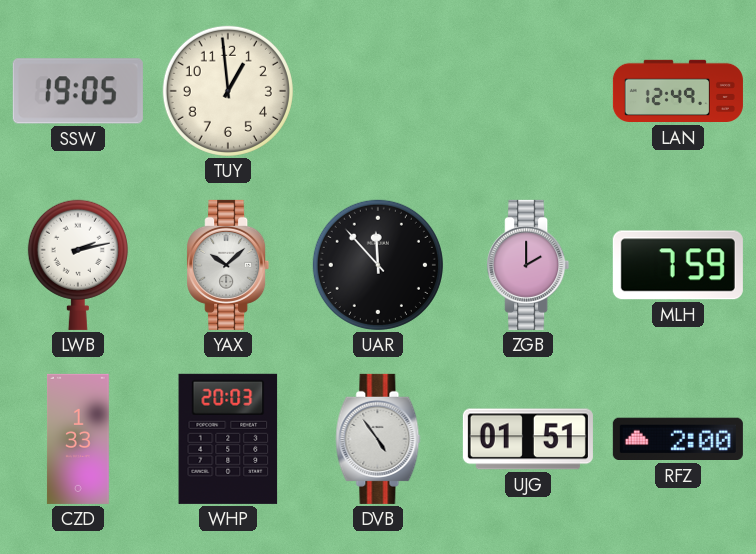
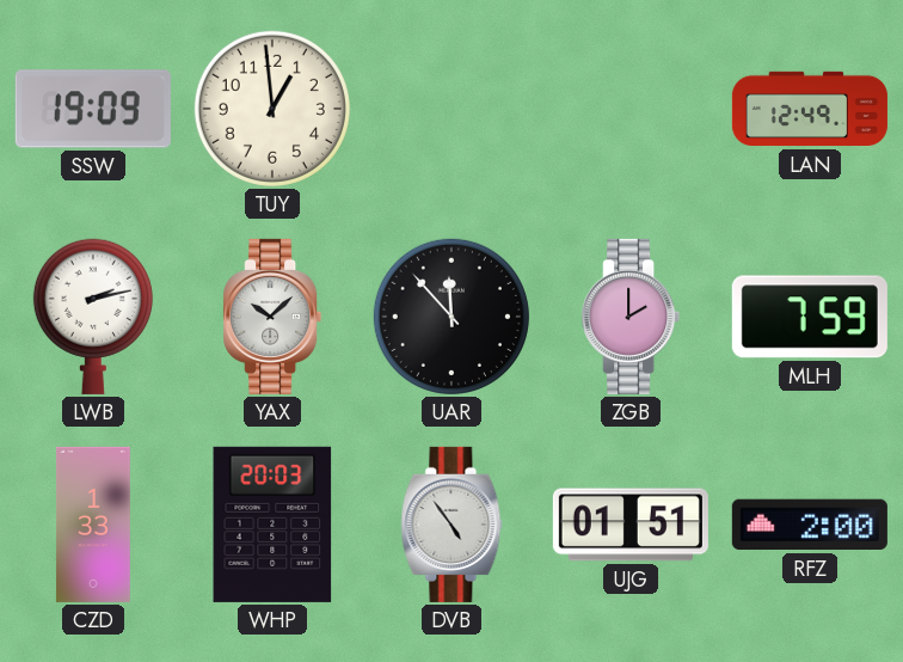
SSW: 19:05 -> 19:09
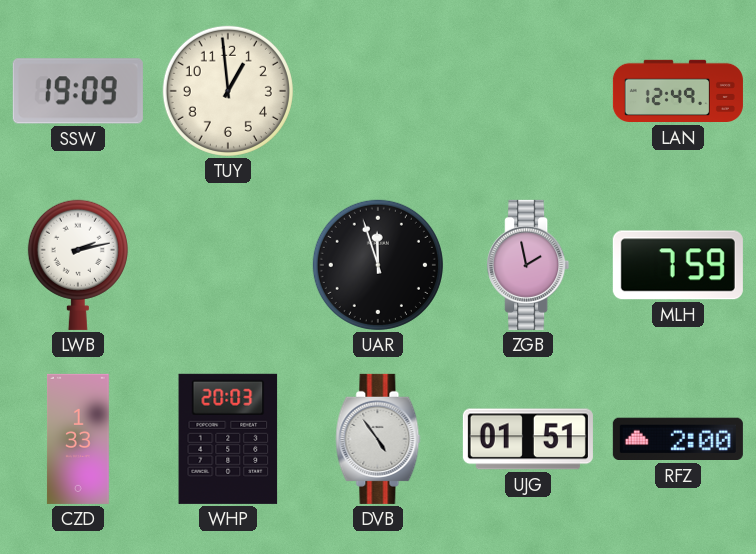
YAX: 10:08 -> none
UAR: 11:53 -> 11:57
ZGB: 2:00 -> 1:58
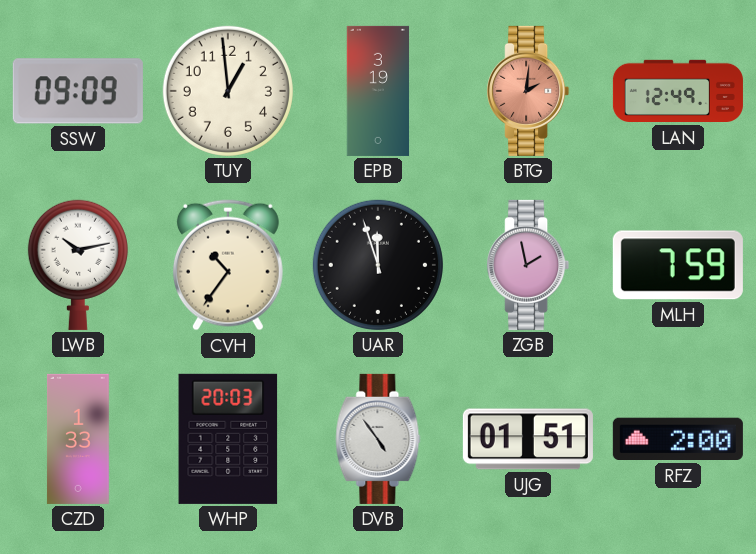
SSW: 19:09 -> 09:09
EPB: none -> 3:19
BTG: none -> 2:01
LWB: 2:13 -> 10:13
CVH: none -> 10:36
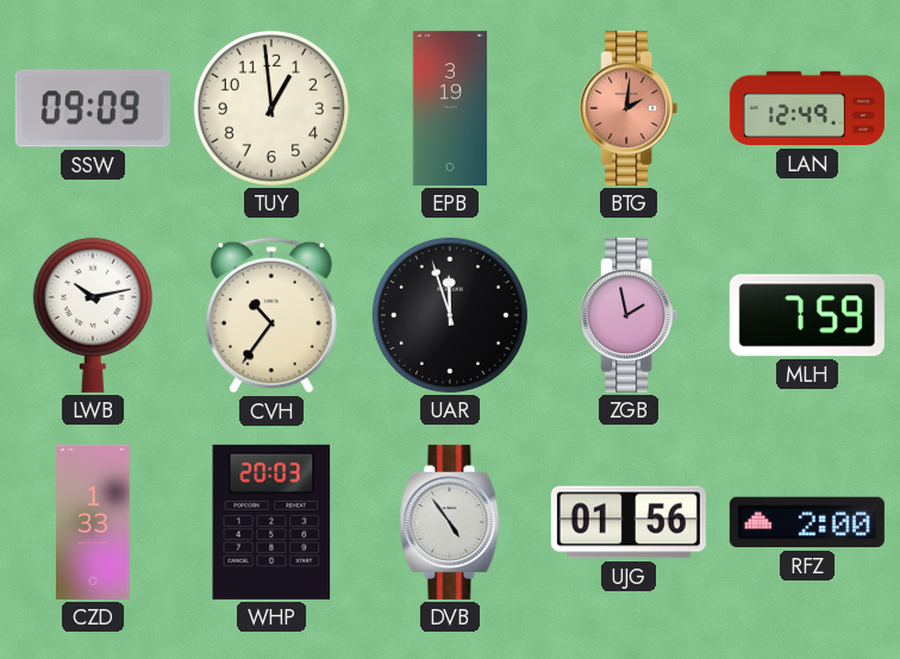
UJG: 01:51 -> 01:56
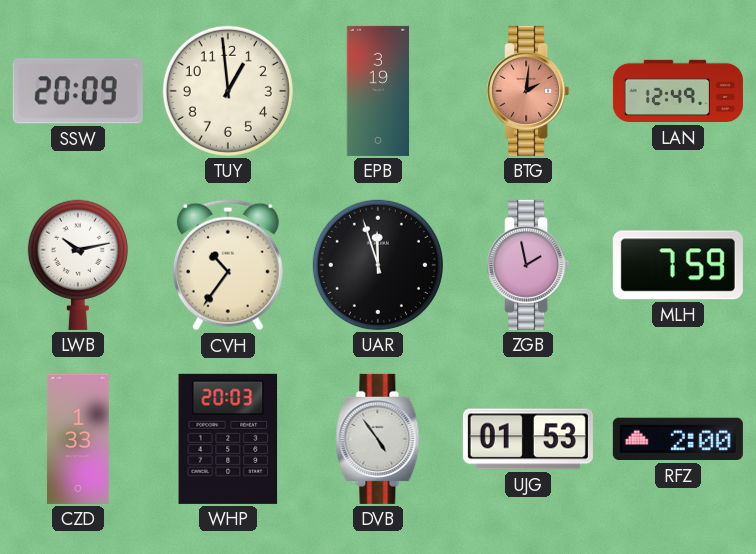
SSW: 09:09 -> 20:09
UJG: 01:56 -> 01:53
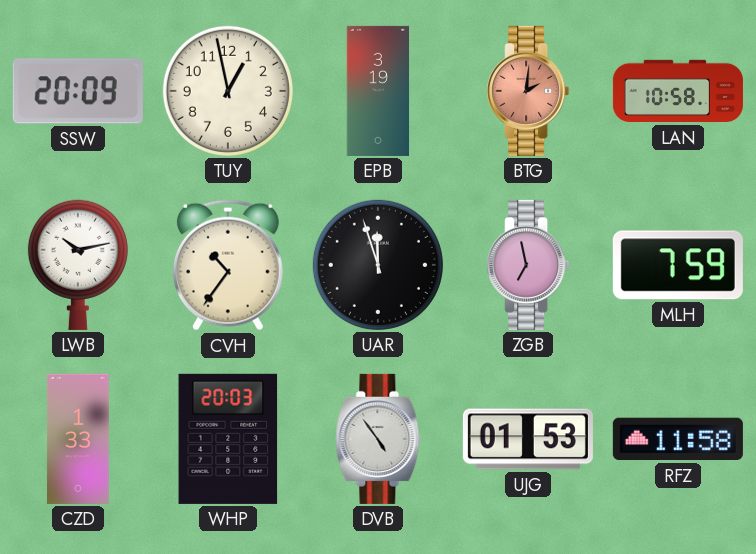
TUY: 12:59 -> 12:58
LAN: 12:49 -> 10:58
ZGB: 1:58 -> 6:58
RFZ: 2:00 -> 11:58
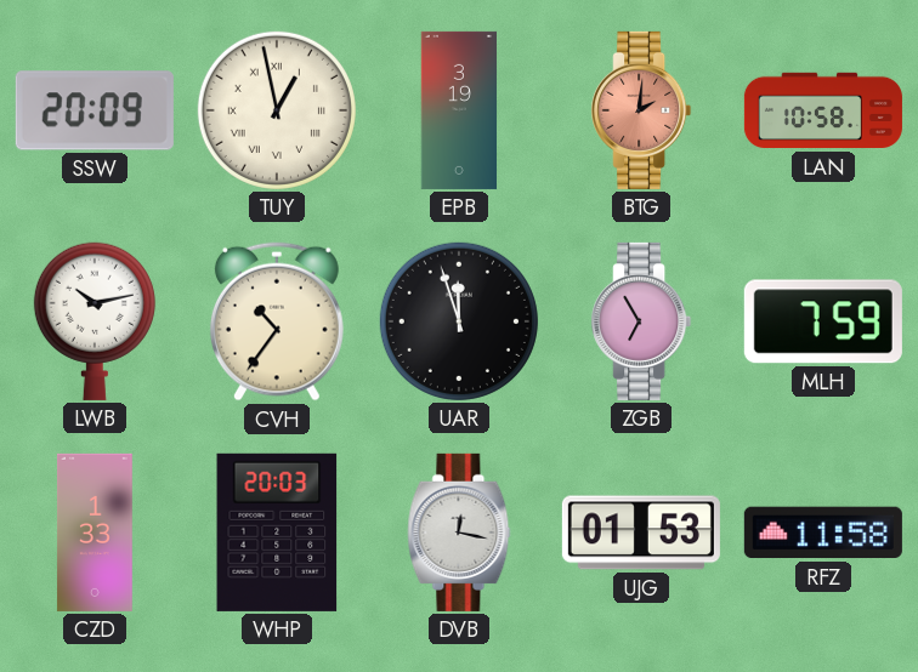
TUY numerals: Arabic -> Roman
ZGB: 6:58 -> 6:55
DVB: 4:54 -> 12:17
